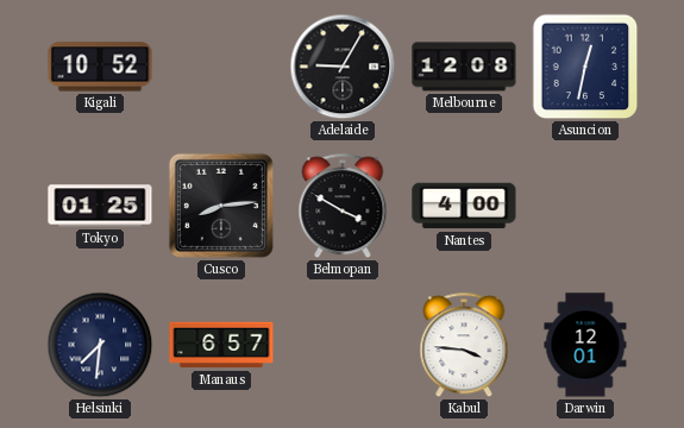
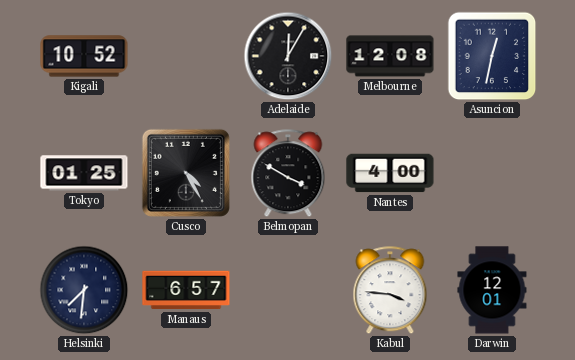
Adelaide: 9:05 -> 12:05
Cusco: 8:14 -> 4:25
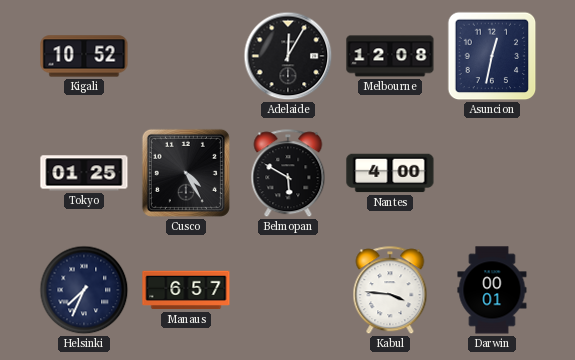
Belmopan: 3:50 -> 5:50
Helsinki: 7:31 -> 7:34
Darwin: 12:01 -> 00:01
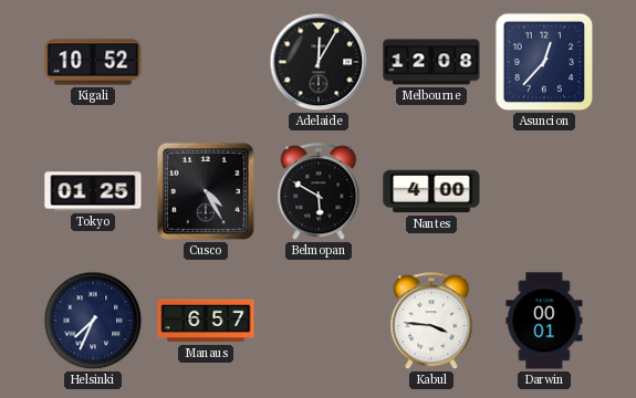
Asuncion: 12:32 -> 12:37
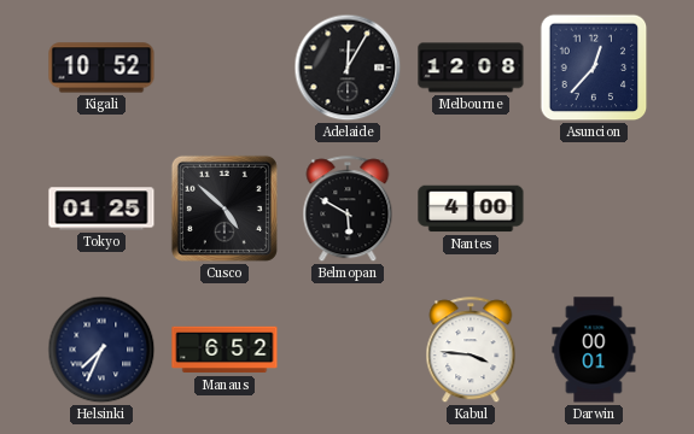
Cusco: 4:25 -> 4:52
Manaus: 6:57 -> 6:52
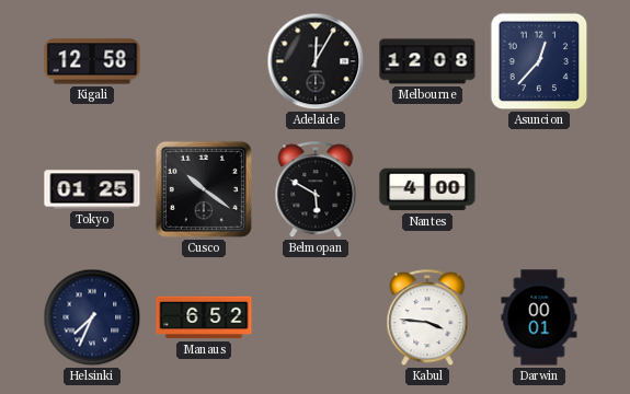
Kigali: 10:52 -> 12:58
Cusco: 4:52 -> 10:21
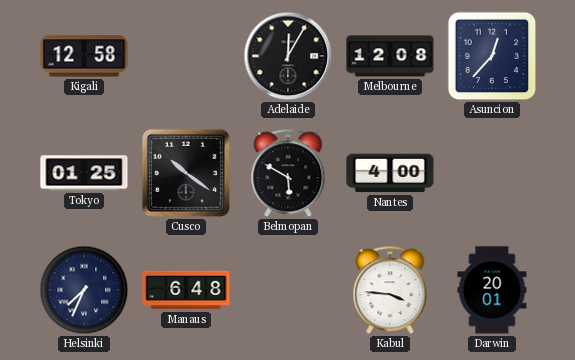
Manaus: 6:52 -> 6:48
Darwin: 00:01 -> 20:01
